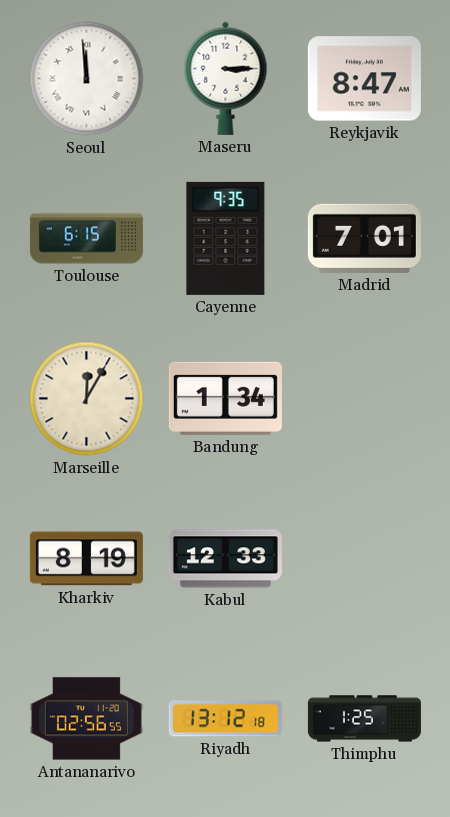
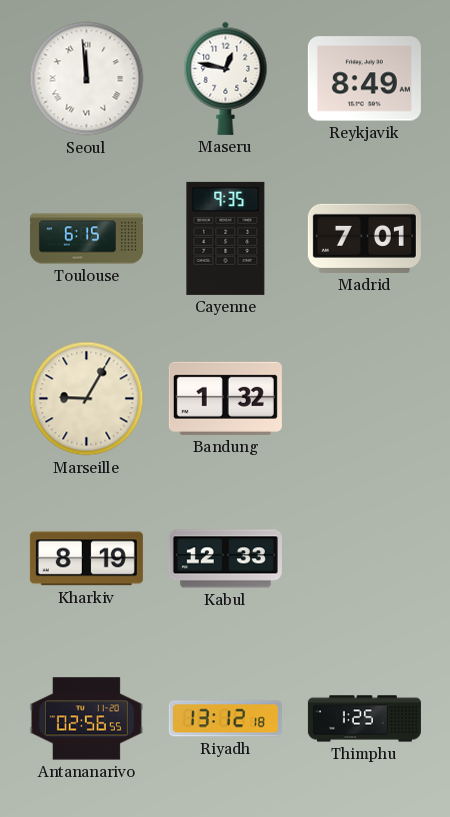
Maseru: 3:15 -> 12:47
Reykjavik: 8:47 -> 8:49
Marseille: 12:05 -> 9:05
Bandung: 1:34 -> 1:32
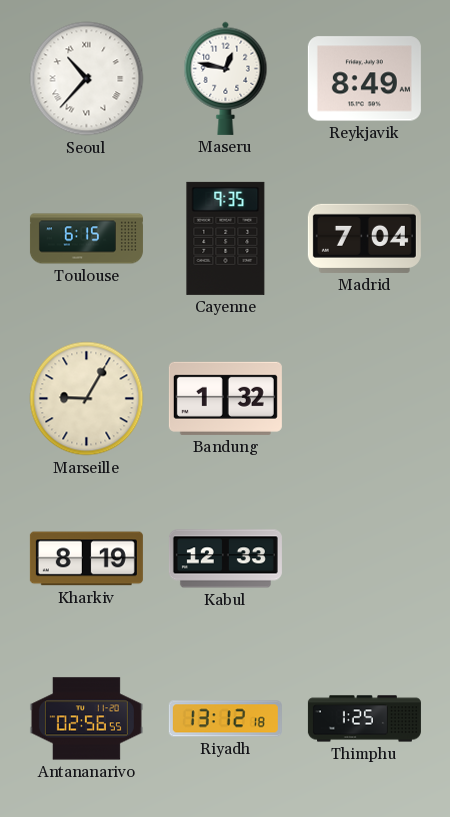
Seoul: 11:59 -> 10:37
Madrid: 7:01 -> 7:04
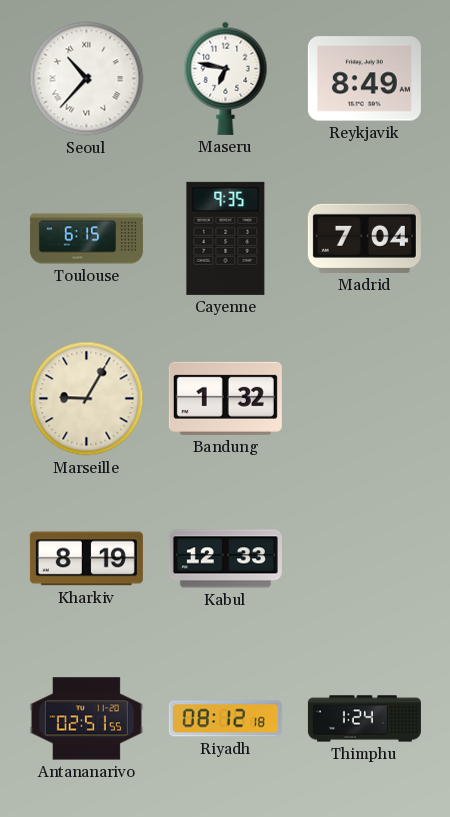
Maseru: 12:47 -> 6:47
Antananarivo: 02:56 -> 02:51
Riyadh: 13:12 -> 08:12
Thimphu: 1:25 -> 1:24
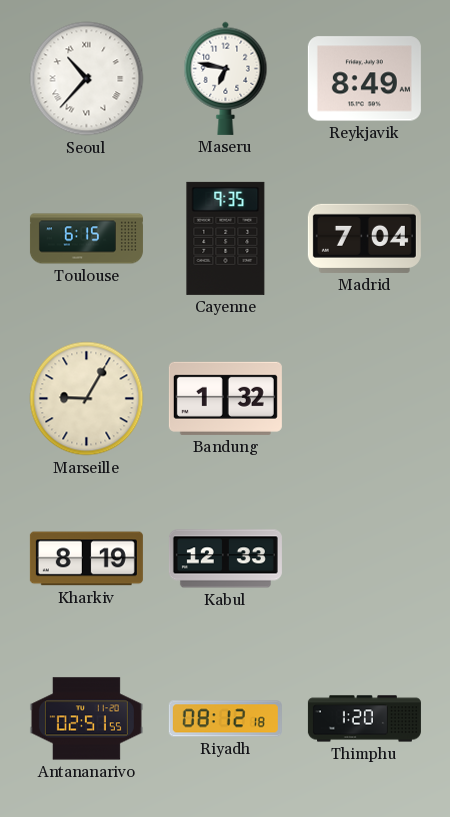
Thimphu: 1:24 -> 1:20
